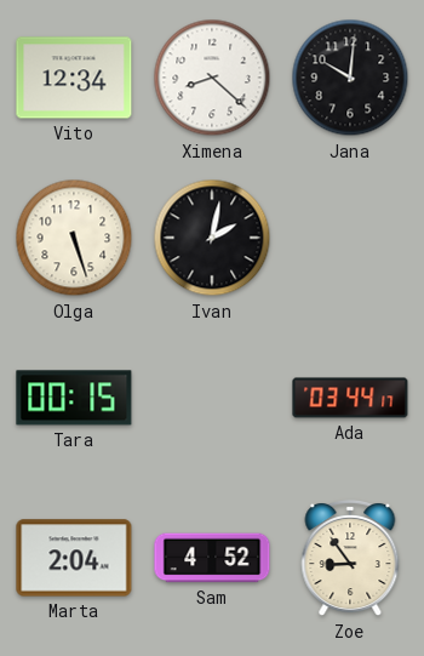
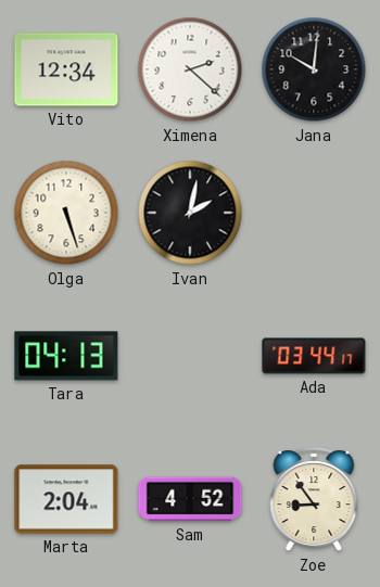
Ximena: 8:22 -> 2:22
Tara: 00:15 -> 04:13
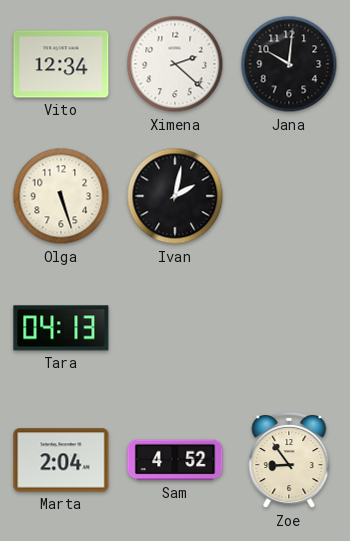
Ada: 03:44 -> none
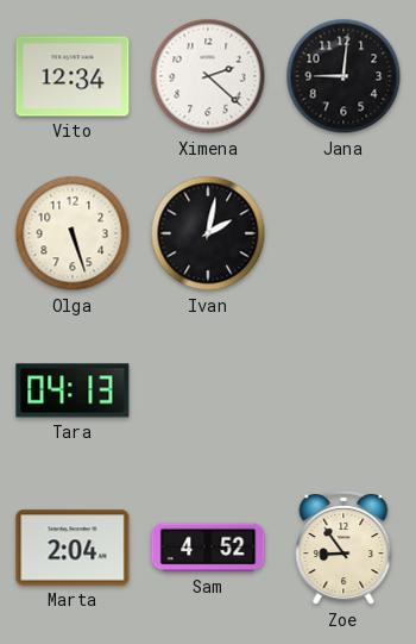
Jana: 10:01 -> 9:01
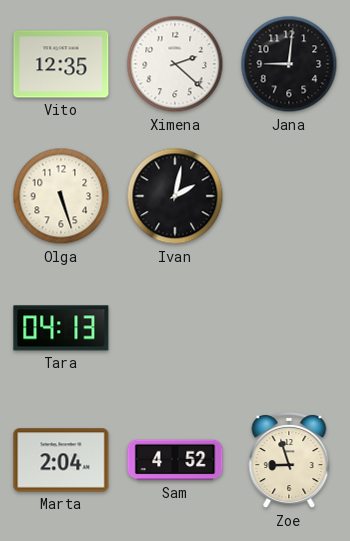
Vito: 12:34 -> 12:35
Zoe: 8:54 -> 8:57
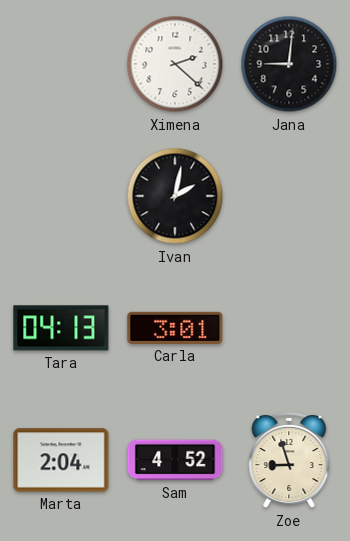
Vito: 12:35 -> none
Olga: 5:27 -> none
Carla: none -> 3:01
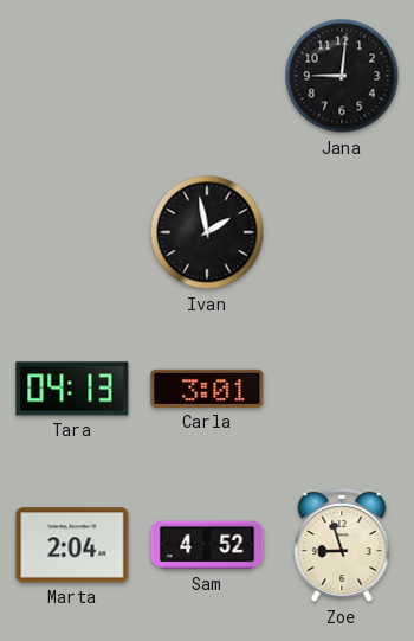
Ximena: 2:22 -> none
Ivan: 2:02 -> 1:58
